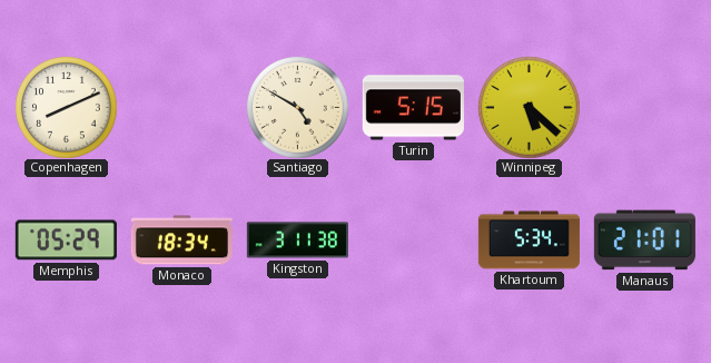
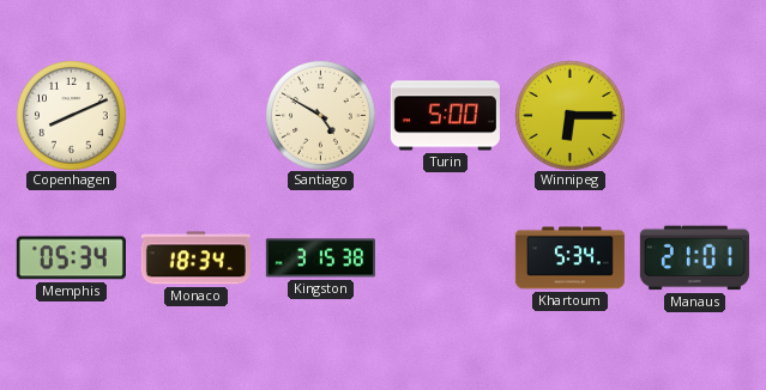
Turin: 5:15 -> 5:00
Winnipeg: 5:22 -> 6:15
Memphis: 05:29 -> 05:34
Kingston: 3:11 -> 3:15
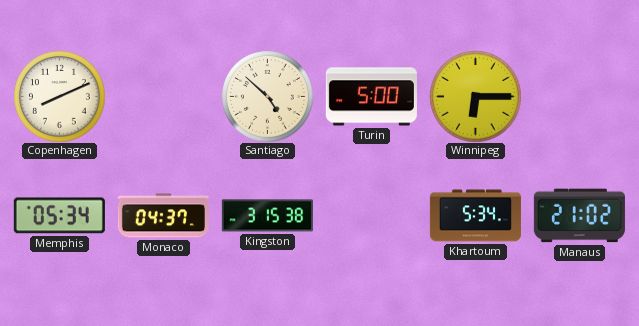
Santiago: 4:50 -> 4:52
Monaco: 18:34 -> 04:37
Manaus: 21:01 -> 21:02
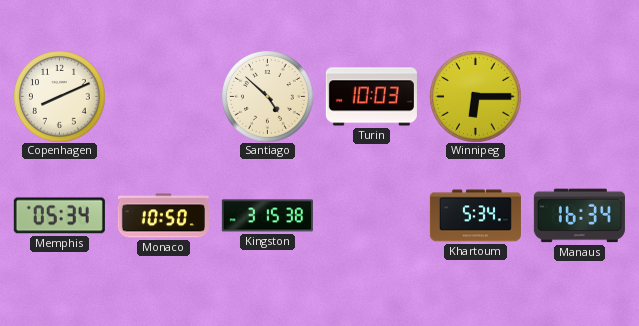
Turin: 5:00 -> 10:03
Monaco: 04:37 -> 10:50
Manaus: 21:02 -> 16:34
